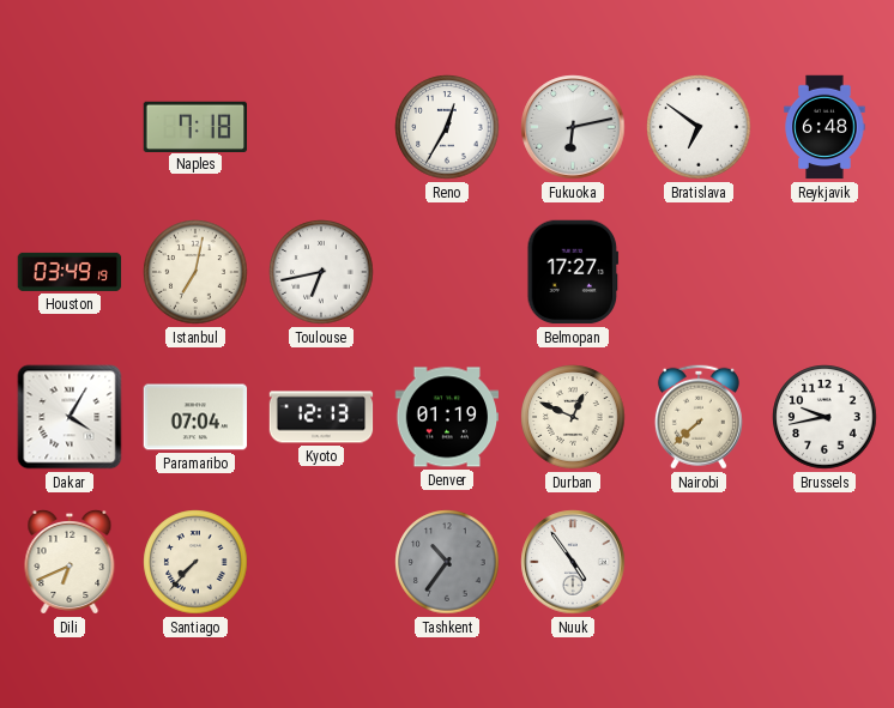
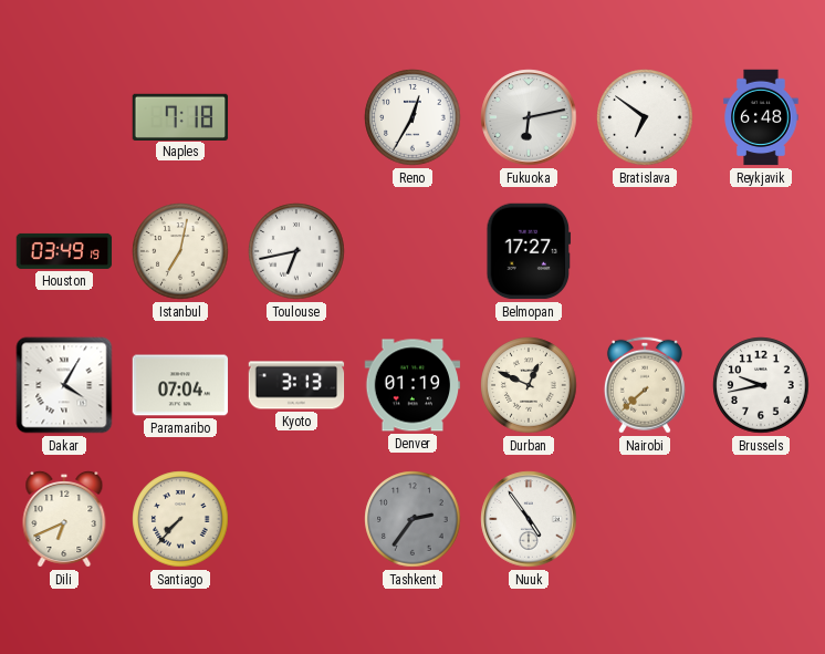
Kyoto: 12:13 -> 3:13
Tashkent: 10:36 -> 2:36
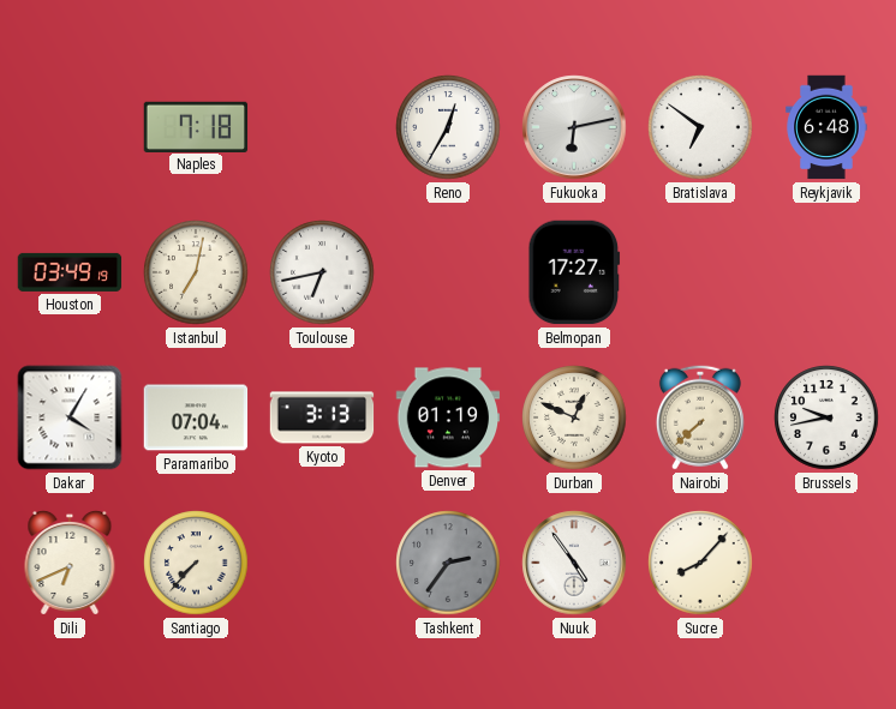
Sucre: none -> 8:07
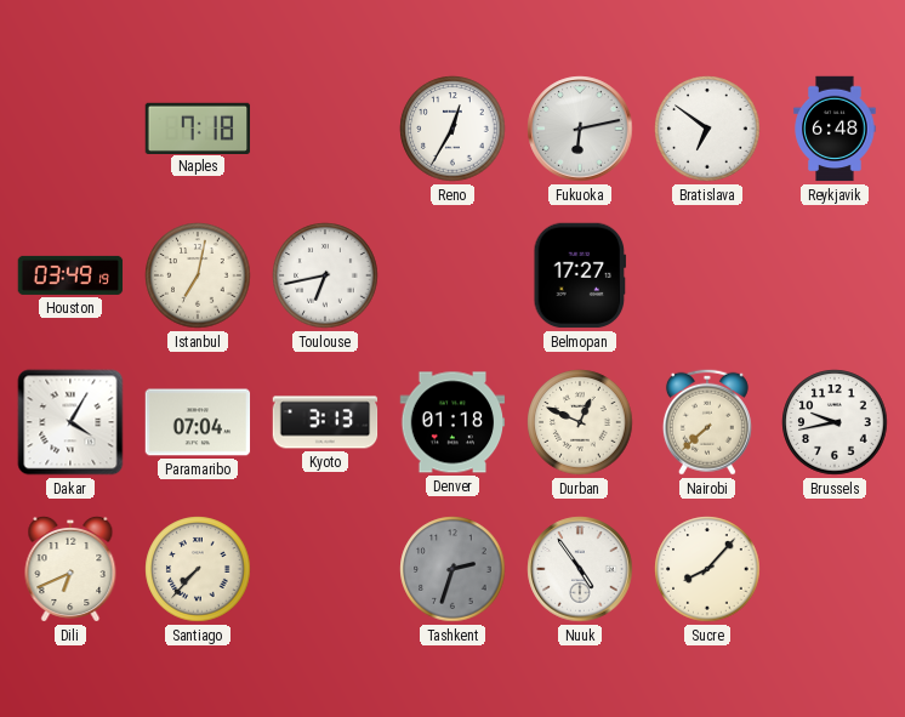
Denver: 01:19 -> 01:18
Tashkent: 2:36 -> 2:33
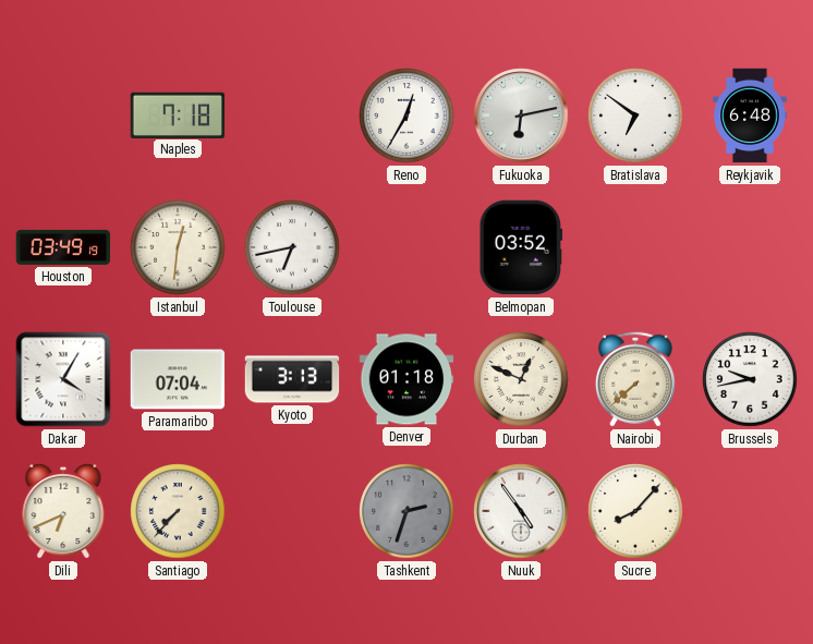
Istanbul: 7:02 -> 12:31
Belmopan: 17:27 -> 03:52
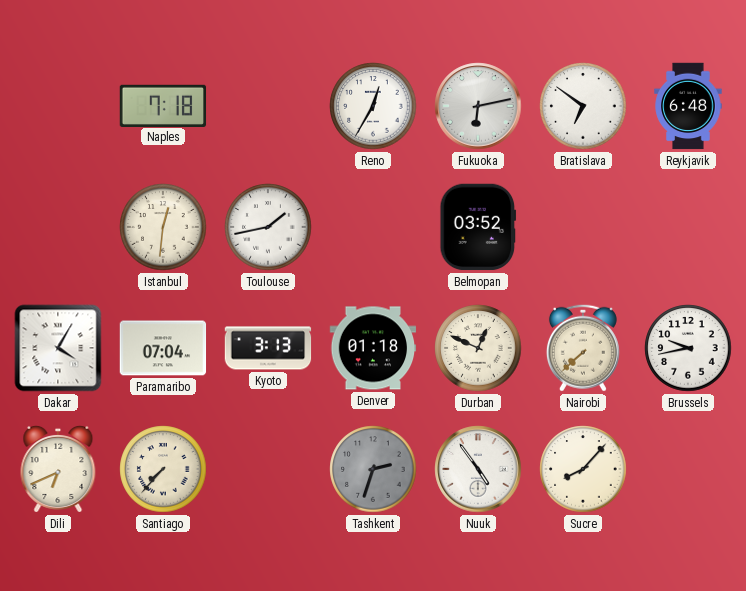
Houston: 03:49 -> none
Toulouse: 6:43 -> 1:43
